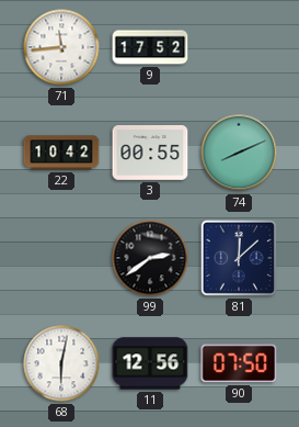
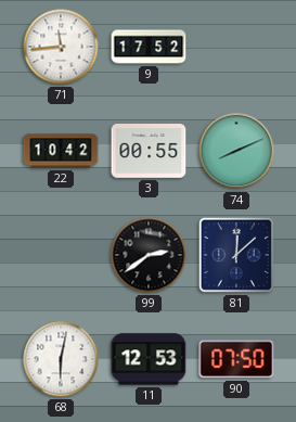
11: 12:56 -> 12:53
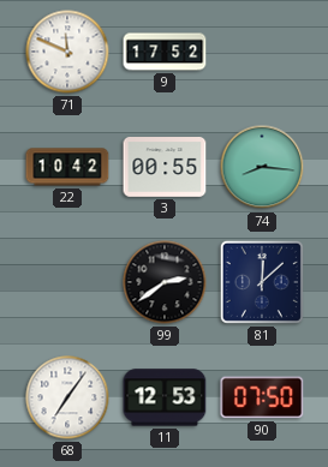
71: 11:44 -> 11:49
74: 8:11 -> 8:16
68: 6:02 -> 7:06
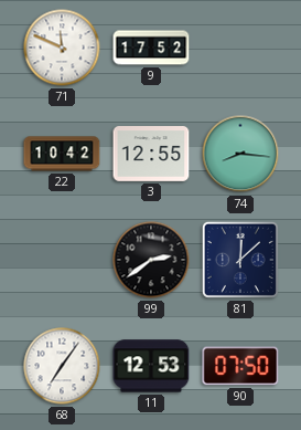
3: 00:55 -> 12:55
